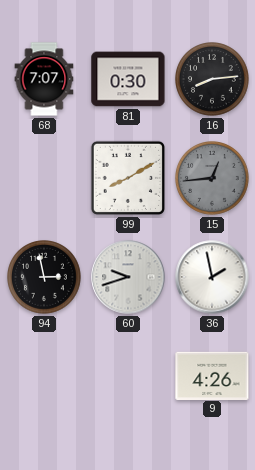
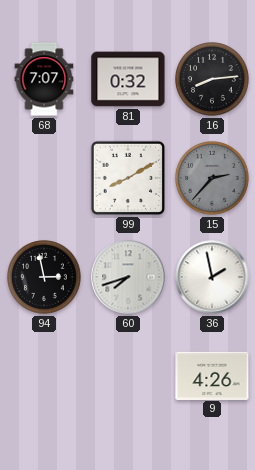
81: 0:30 -> 0:32
15: 12:44 -> 2:37
60: 9:42 -> 7:42
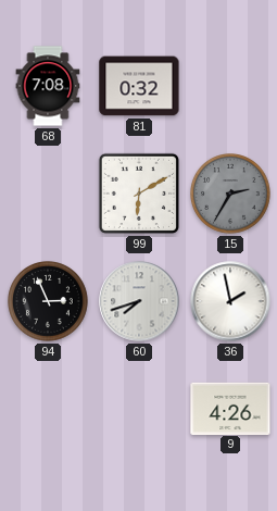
68: 7:07 -> 7:08
16: 8:14 -> none
99: 8:10 -> 6:10
15: 2:37 -> 2:35
94: 2:58 -> 2:56
